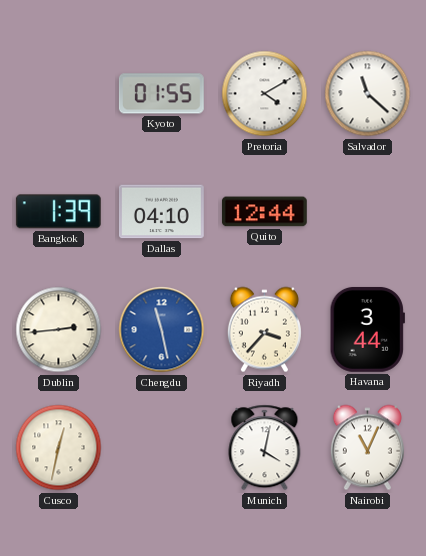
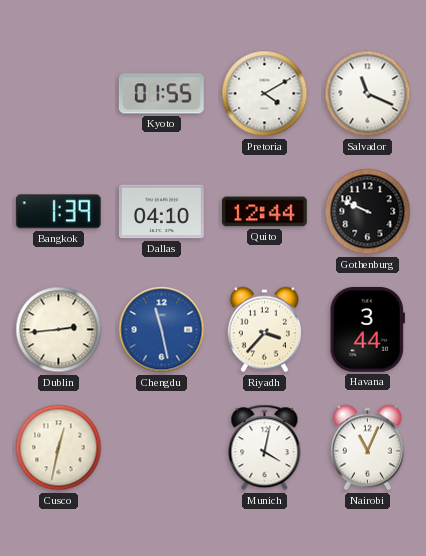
Salvador: 11:22 -> 11:19
Gothenburg: none -> 9:49
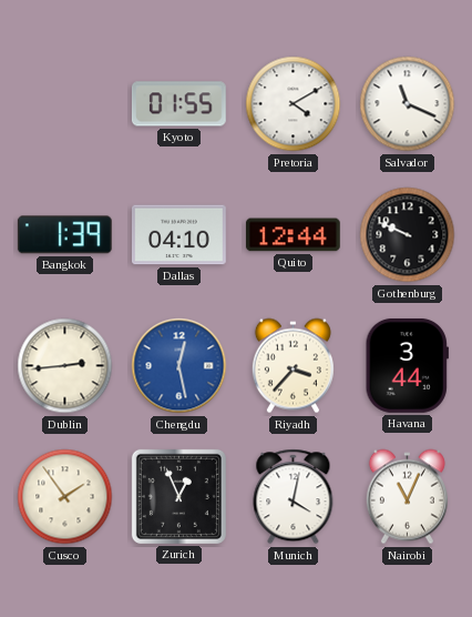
Chengdu: 11:28 -> 12:28
Cusco: 12:32 -> 1:54
Zurich: none -> 12:56
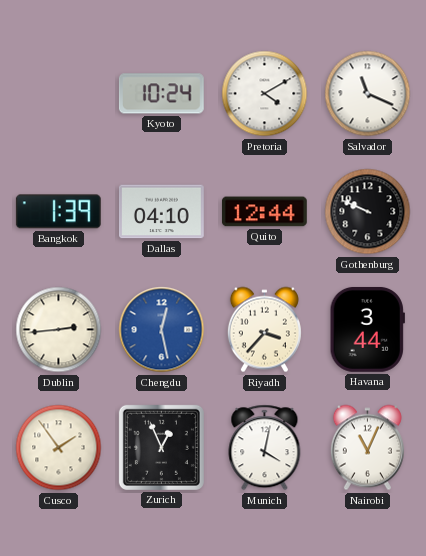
Kyoto: 01:55 -> 10:24
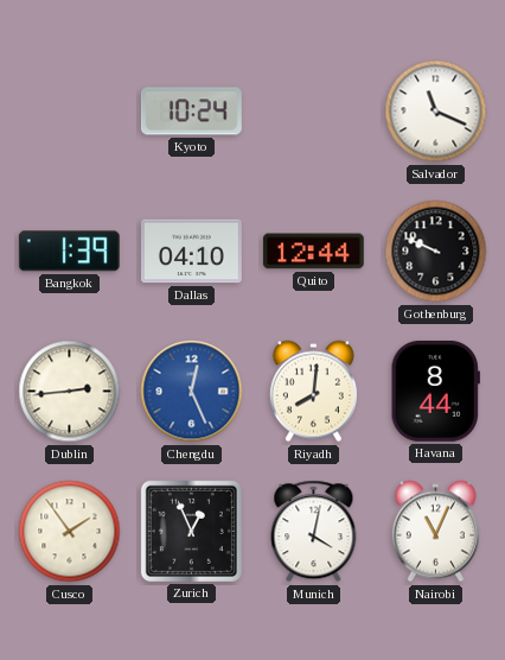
Pretoria: 4:10 -> none
Chengdu: 12:28 -> 12:26
Riyadh: 3:37 -> 8:01
Havana: 3:44 -> 8:44
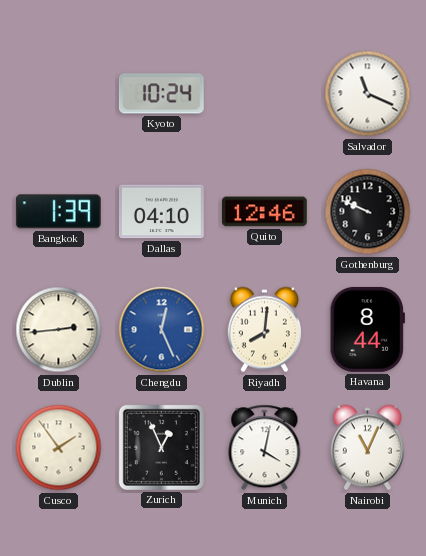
Quito: 12:44 -> 12:46
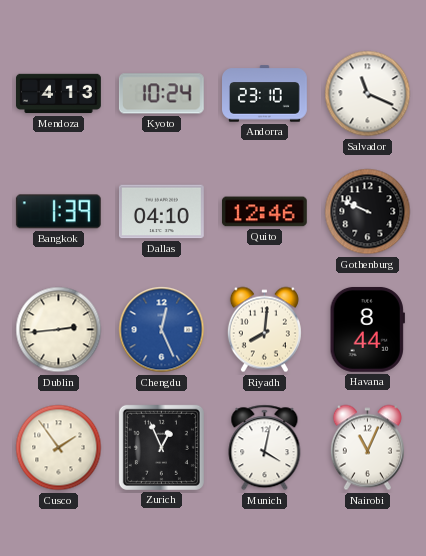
Mendoza: none -> 4:13
Andorra: none -> 23:10
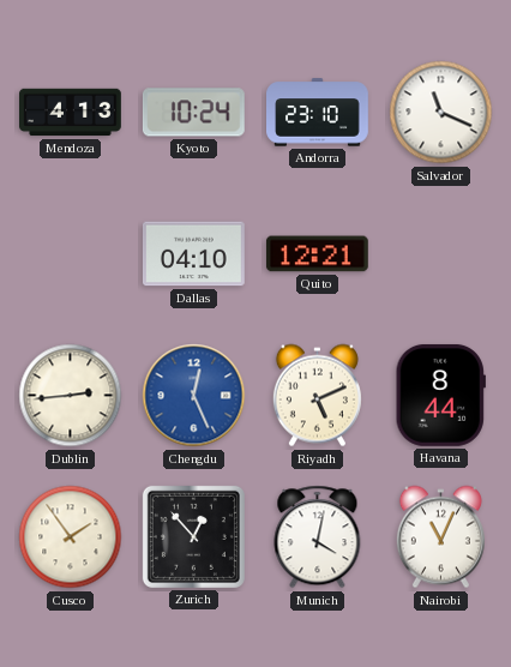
Bangkok: 1:39 -> none
Quito: 12:46 -> 12:21
Gothenburg: 9:49 -> none
Riyadh: 8:01 -> 5:11
Zurich: 12:56 -> 12:53
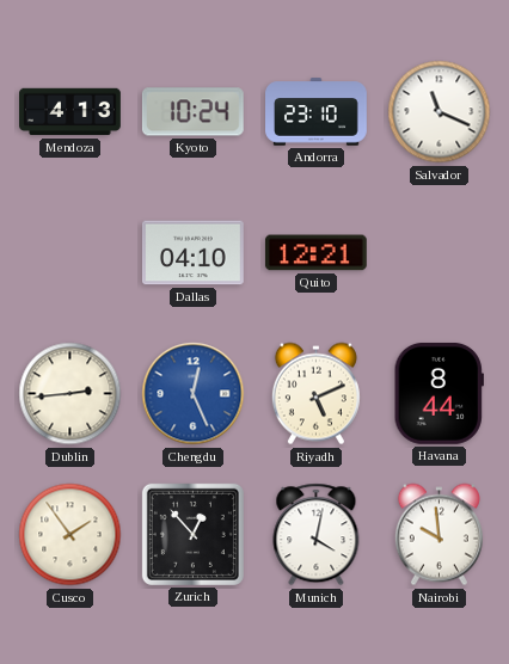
Nairobi: 11:04 -> 9:59
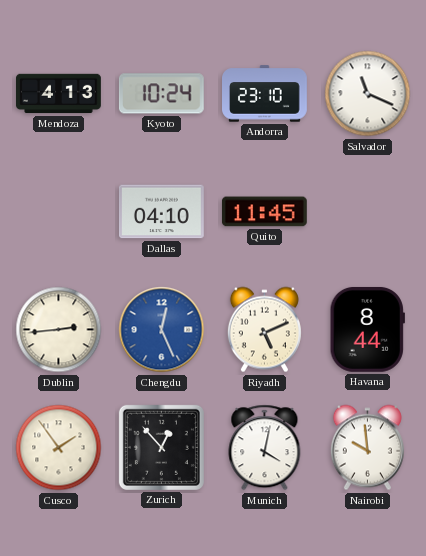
Quito: 12:21 -> 11:45
